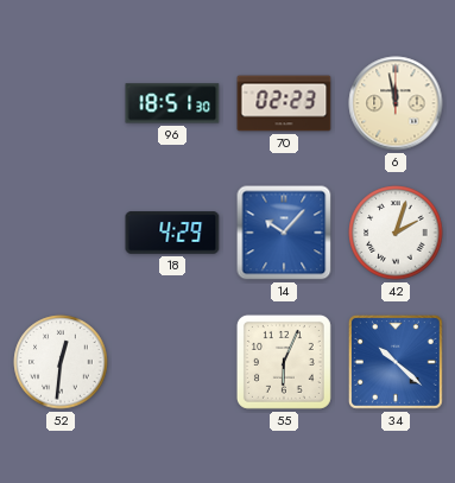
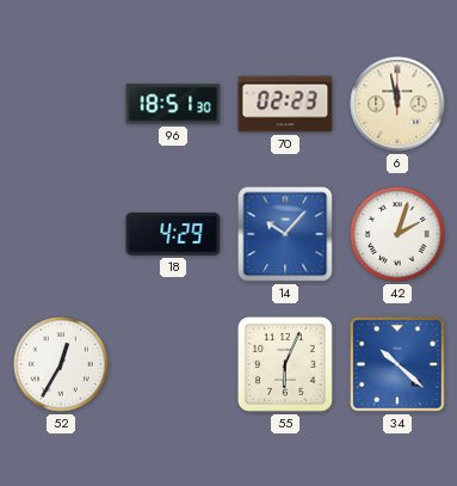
52: 12:31 -> 12:35
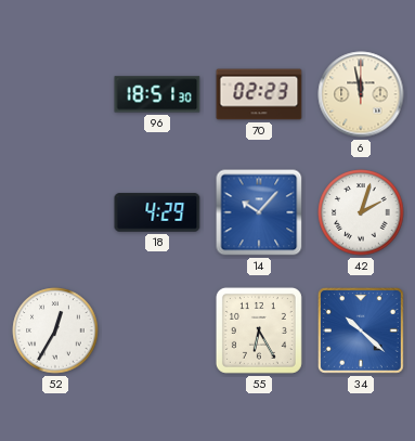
55: 6:04 -> 6:25
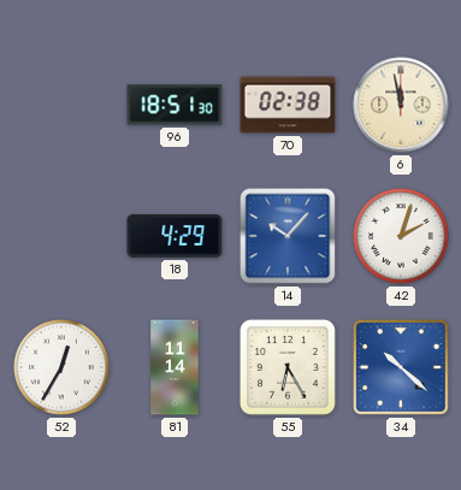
70: 02:23 -> 02:38
81: none -> 11:14
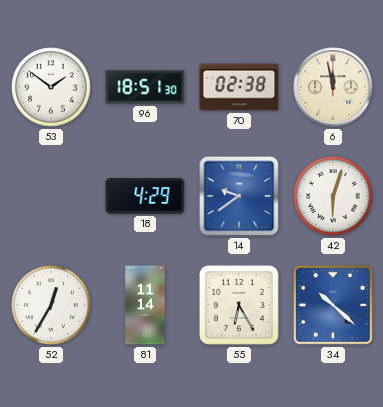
53: none -> 1:51
14: 10:07 -> 9:39
42: 2:03 -> 6:03
